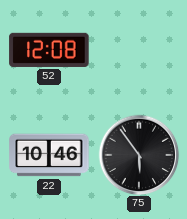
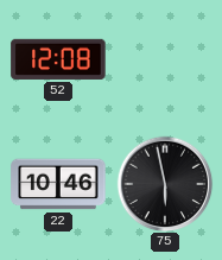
75: 5:54 -> 5:58
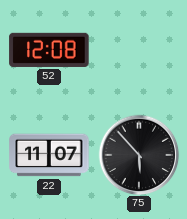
22: 10:46 -> 11:07
75: 5:58 -> 5:53
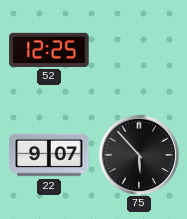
52: 12:08 -> 12:25
22: 11:07 -> 9:07
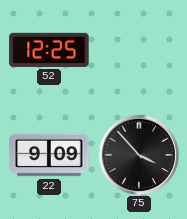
22: 9:07 -> 9:09
75: 5:53 -> 3:53
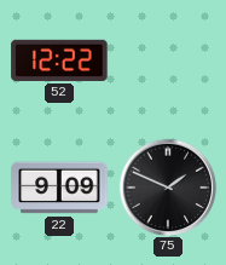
52: 12:25 -> 12:22
75: 3:53 -> 1:49
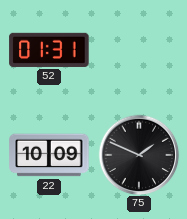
52: 12:22 -> 01:31
22: 9:09 -> 10:09
